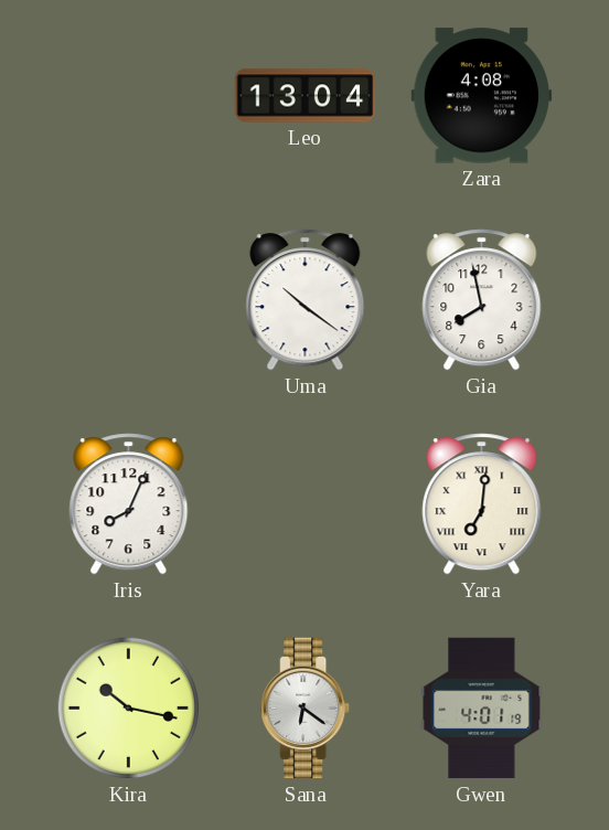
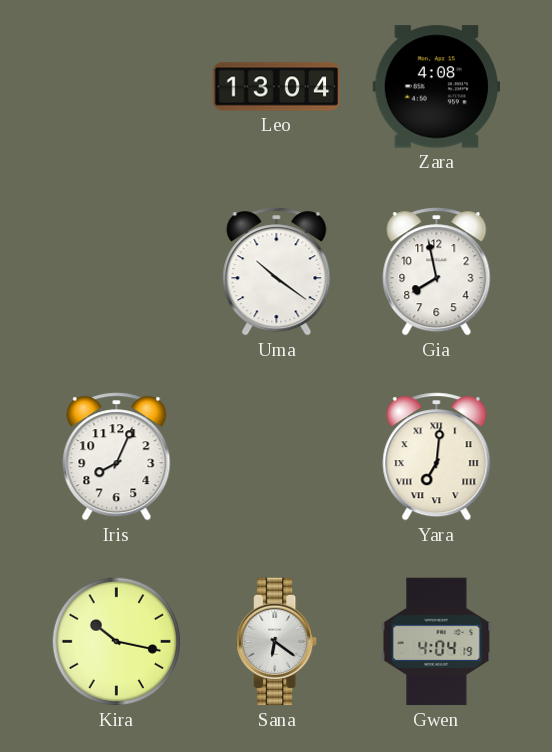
Gwen: 4:01 -> 4:04
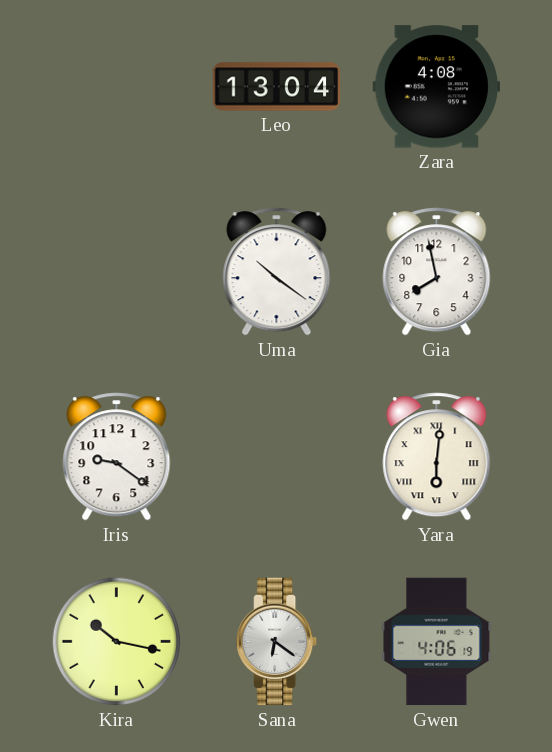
Iris: 8:04 -> 9:21
Yara: 7:01 -> 6:01
Gwen: 4:04 -> 4:06
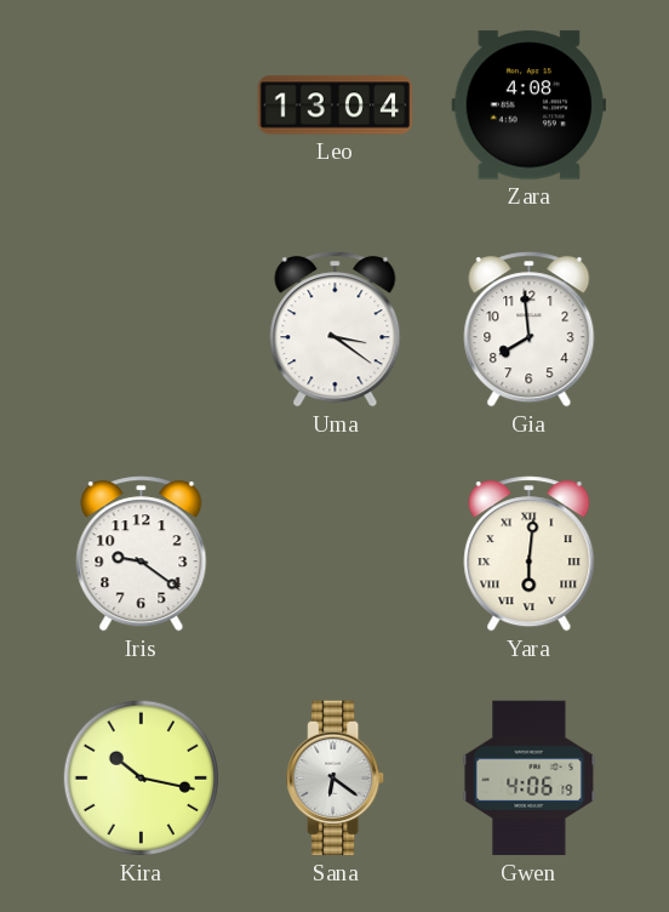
Uma: 10:21 -> 3:21
Gia: 7:58 -> 7:59
